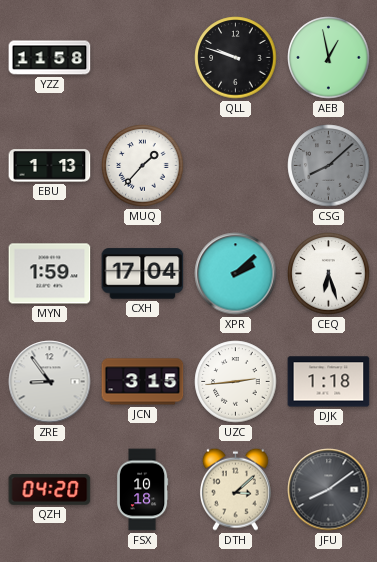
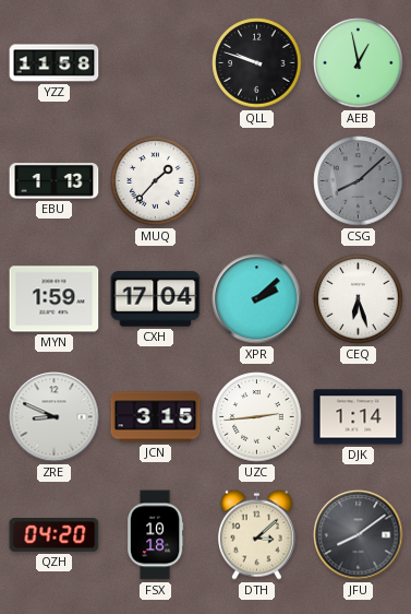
ZRE: 8:54 -> 8:49
DJK: 1:18 -> 1:14
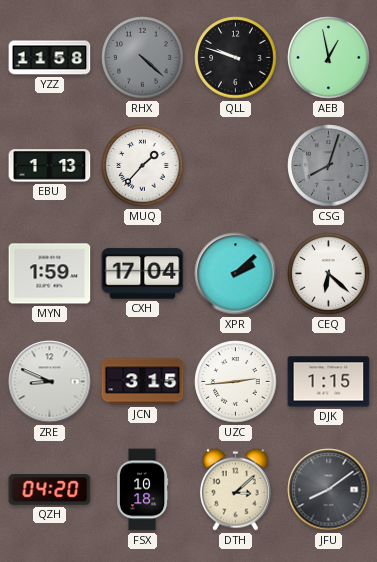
RHX: none -> 4:22
CSG: 8:08 -> 8:03
CEQ: 6:27 -> 6:22
DJK: 1:14 -> 1:15
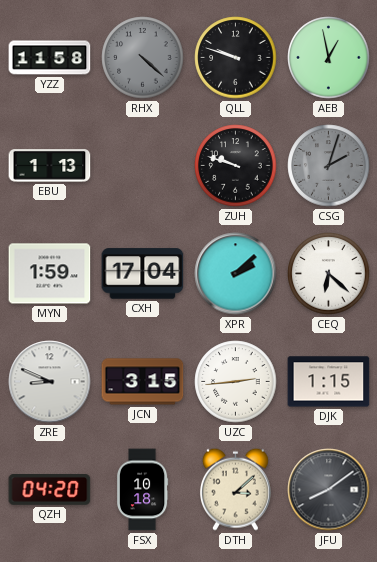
MUQ: 1:37 -> none
ZUH: none -> 9:48
CSG: 8:03 -> 2:03
